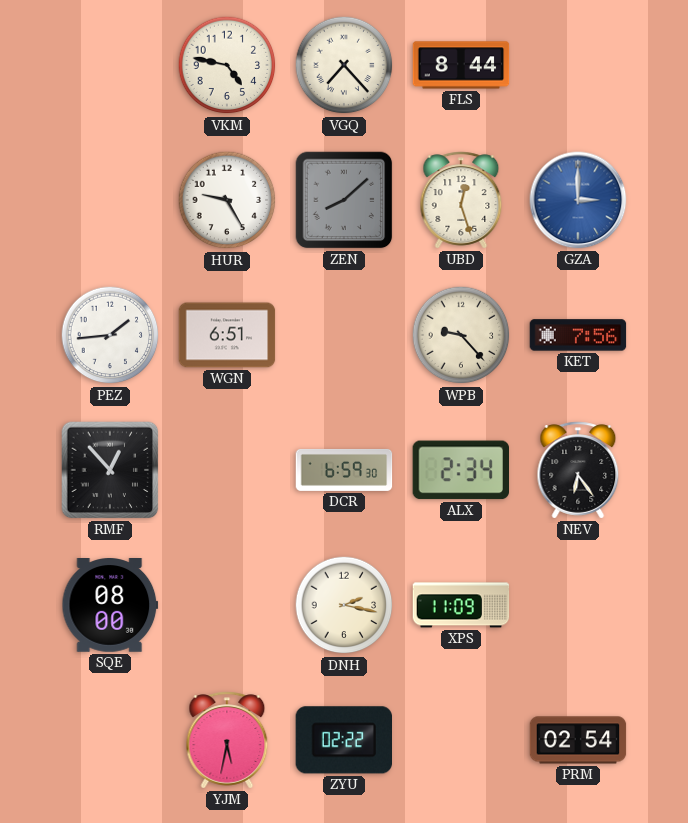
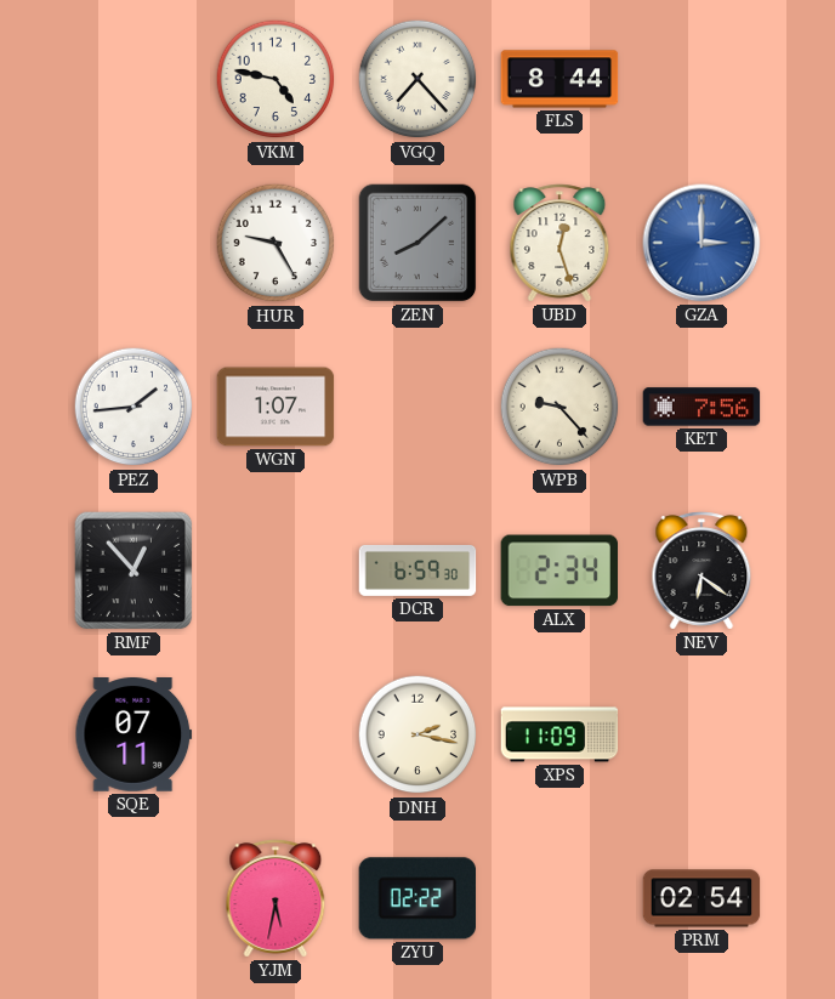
WGN: 6:51 -> 1:07
NEV: 6:24 -> 6:21
SQE: 08:00 -> 07:11
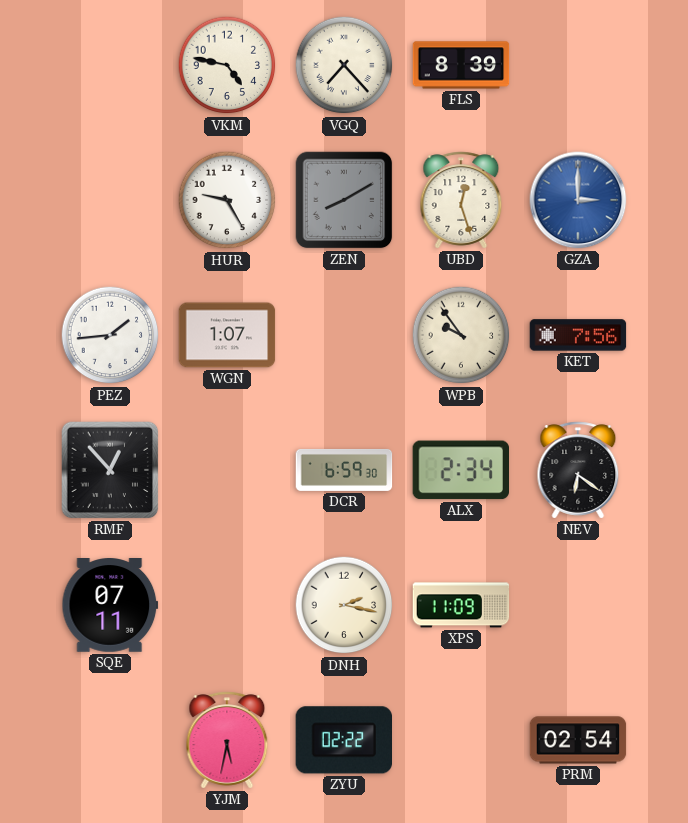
FLS: 8:44 -> 8:39
ZEN: 8:08 -> 8:10
WPB: 9:23 -> 9:54
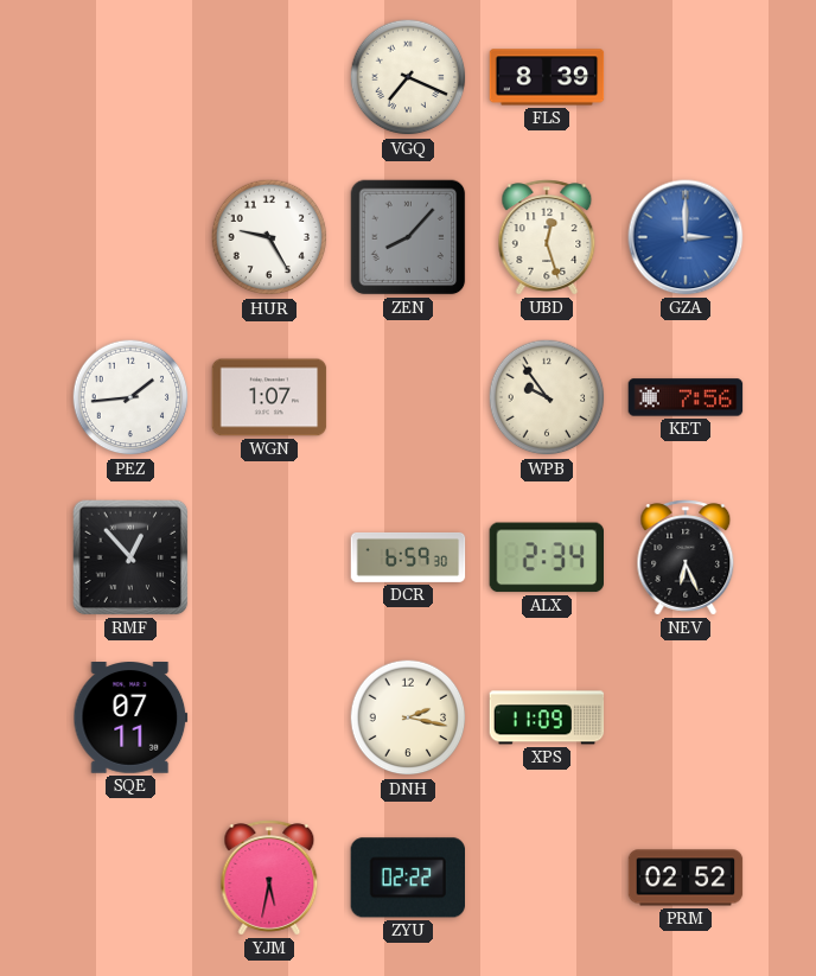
VKM: 4:47 -> none
VGQ: 7:23 -> 7:19
ZEN: 8:10 -> 8:07
NEV: 6:21 -> 6:26
PRM: 02:54 -> 02:52
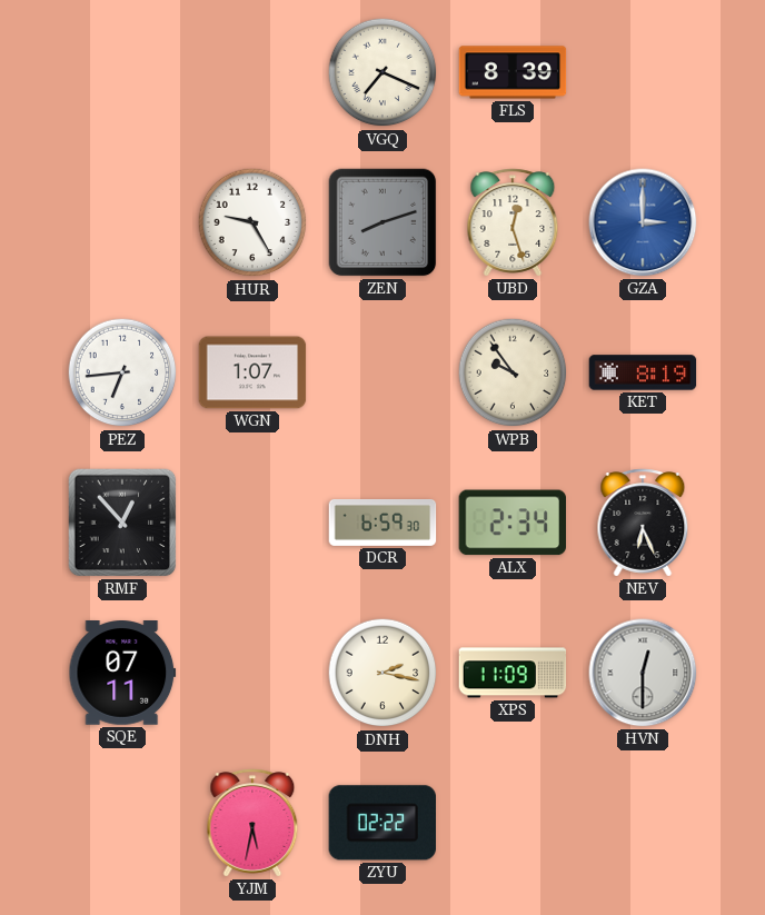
ZEN: 8:07 -> 8:12
PEZ: 1:44 -> 6:44
KET: 7:56 -> 8:19
HVN: none -> 12:30
PRM: 02:52 -> none
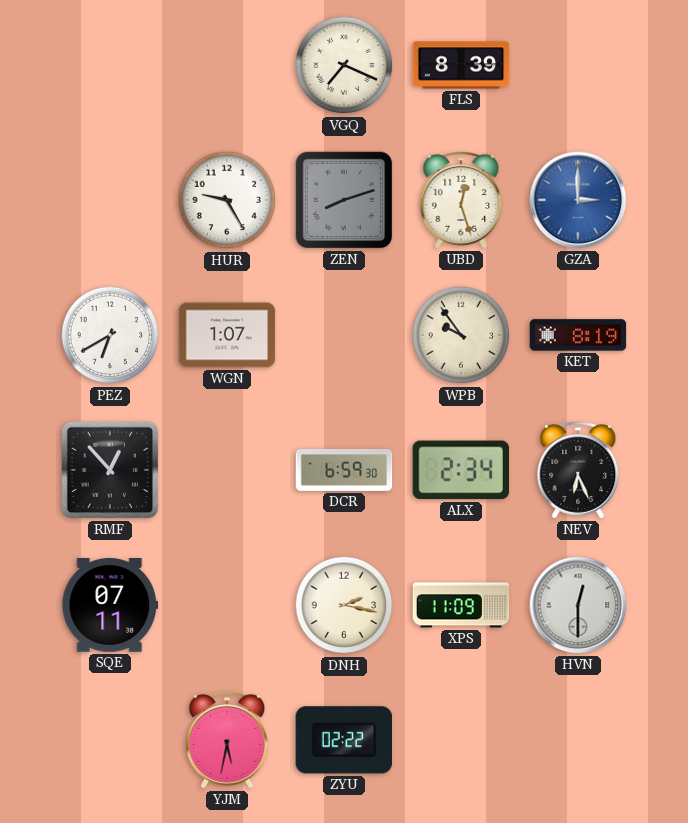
PEZ: 6:44 -> 6:40
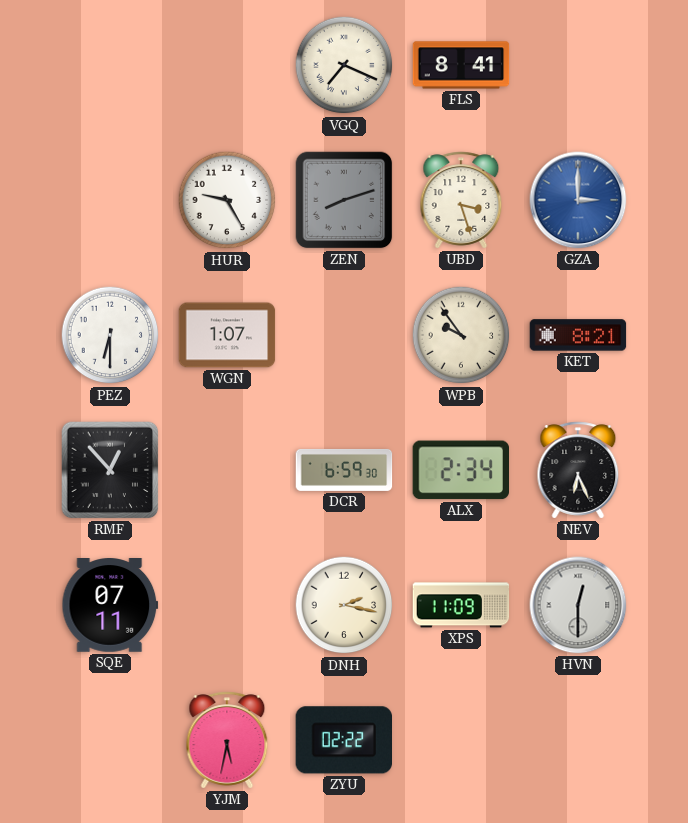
FLS: 8:39 -> 8:41
UBD: 12:27 -> 3:27
PEZ: 6:40 -> 6:30
KET: 8:19 -> 8:21
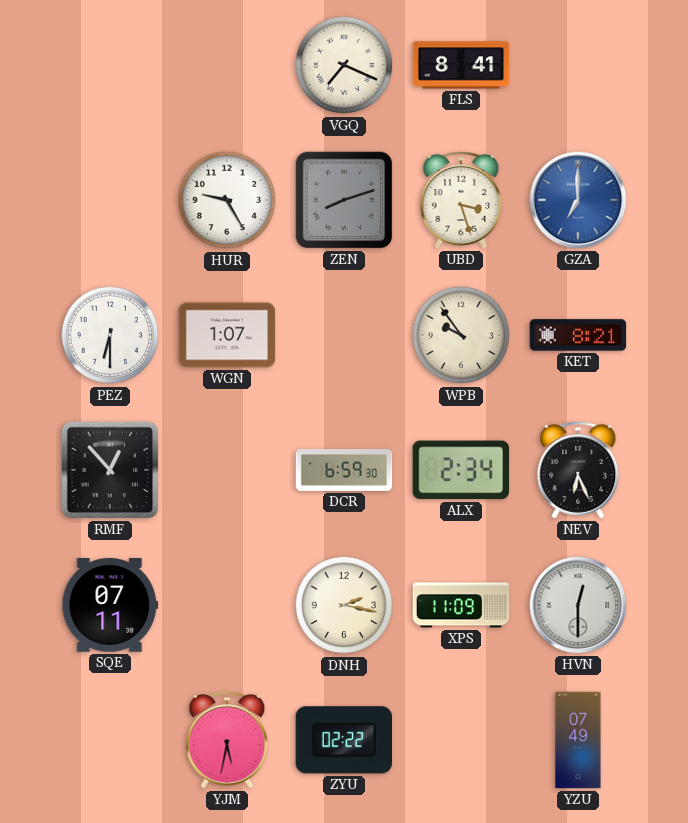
GZA: 3:00 -> 7:00
YZU: none -> 07:49
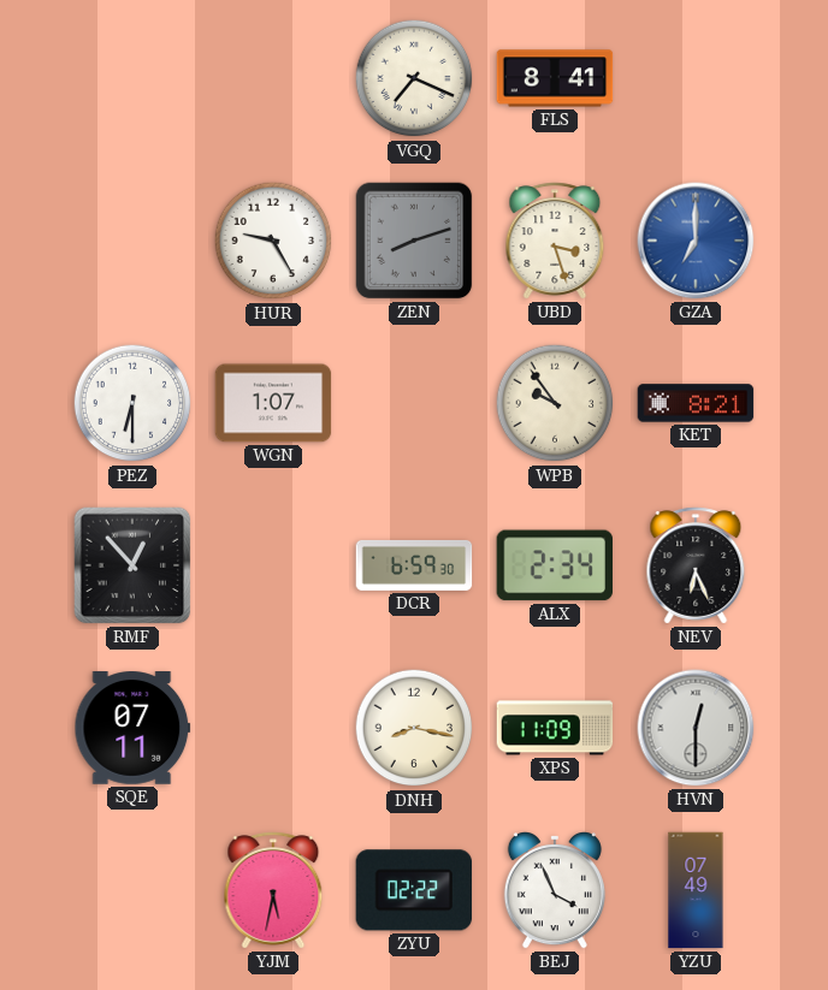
DNH: 2:17 -> 8:17
BEJ: none -> 3:56
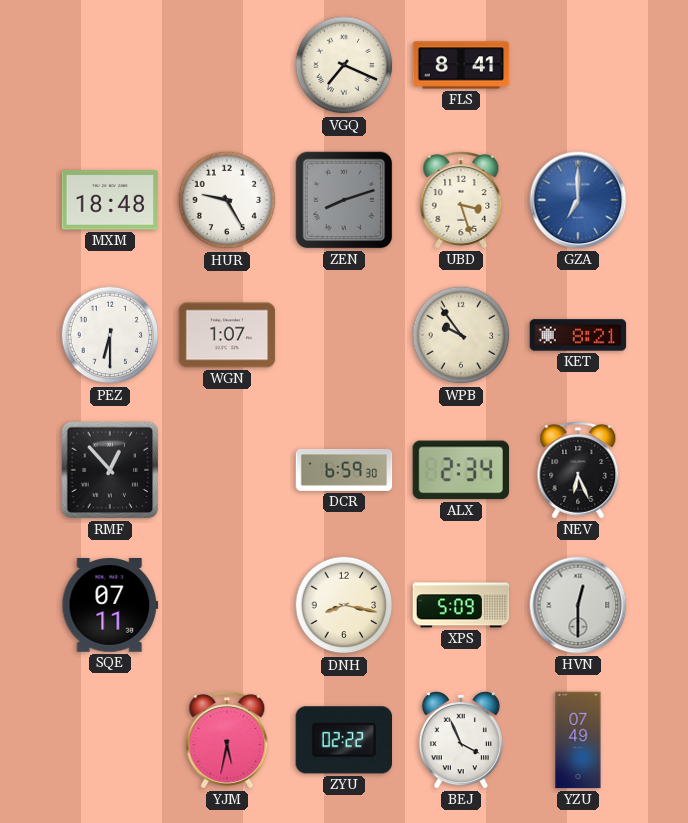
MXM: none -> 18:48
XPS: 11:09 -> 5:09
